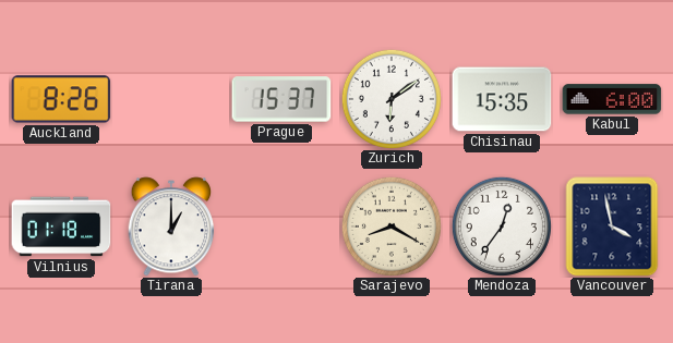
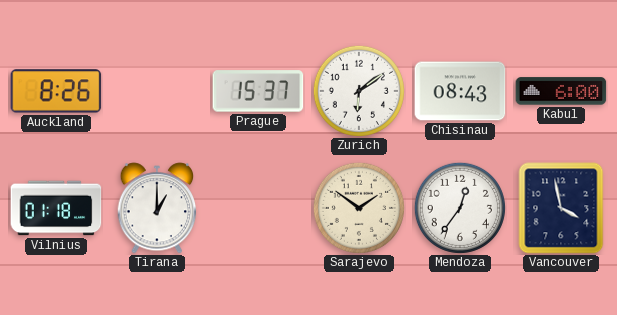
Chisinau: 15:35 -> 08:43
Sarajevo: 8:20 -> 1:51
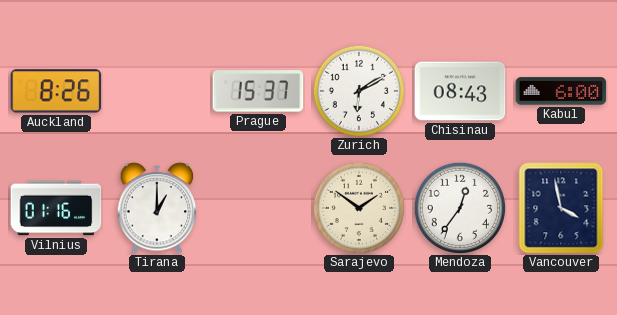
Zurich: 6:09 -> 6:10
Vilnius: 01:18 -> 01:16
